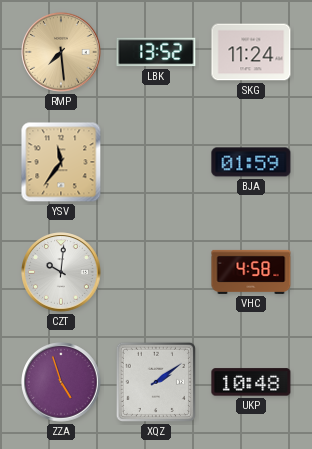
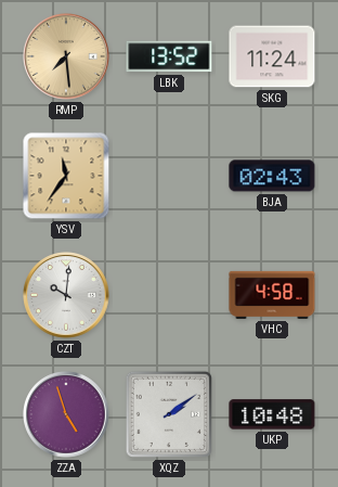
BJA: 01:59 -> 02:43
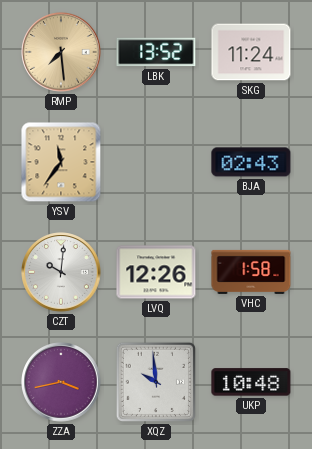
LVQ: none -> 12:26
VHC: 4:58 -> 1:58
ZZA: 4:57 -> 3:43
XQZ: 2:09 -> 9:59
